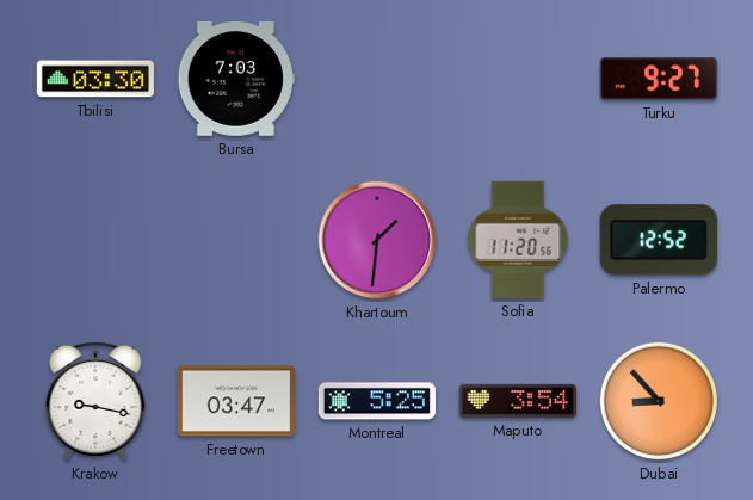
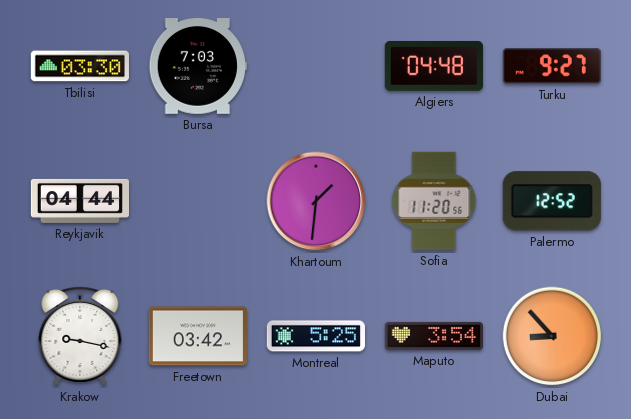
Algiers: none -> 04:48
Reykjavik: none -> 04:44
Freetown: 03:47 -> 03:42
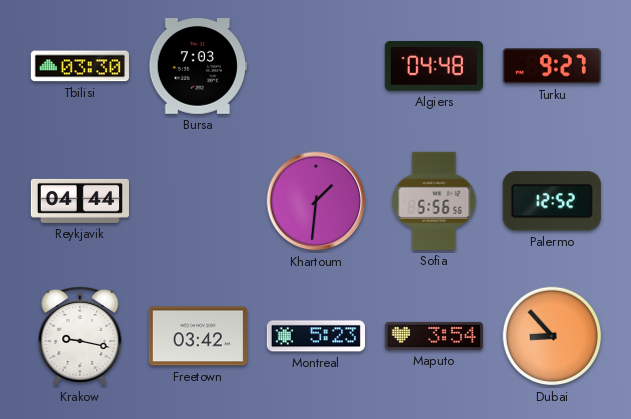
Sofia: 11:20 -> 5:56
Montreal: 5:25 -> 5:23
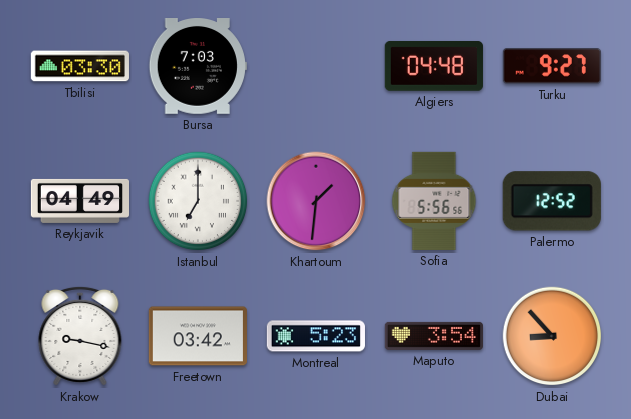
Reykjavik: 04:44 -> 04:49
Istanbul: none -> 7:00
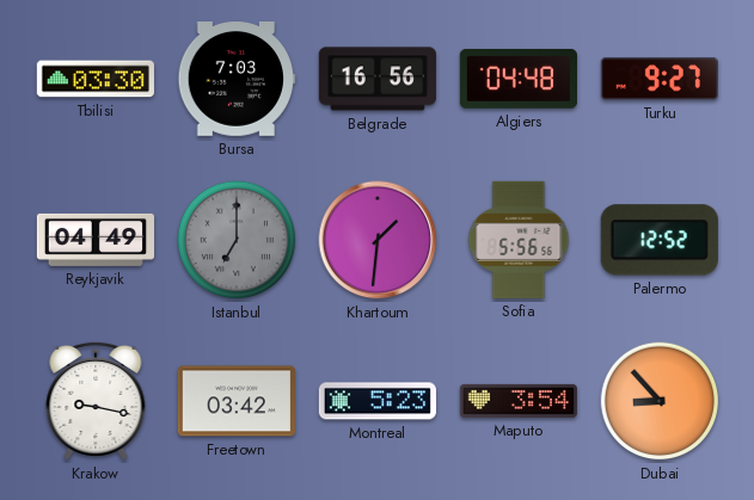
Belgrade: none -> 16:56
Istanbul dial: white -> grey
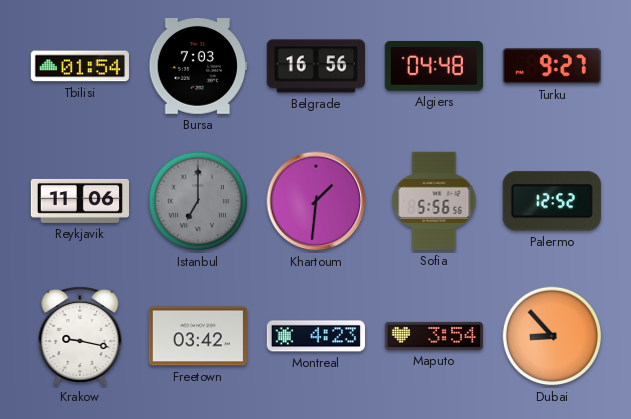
Tbilisi: 03:30 -> 01:54
Reykjavik: 04:49 -> 11:06
Montreal: 5:23 -> 4:23
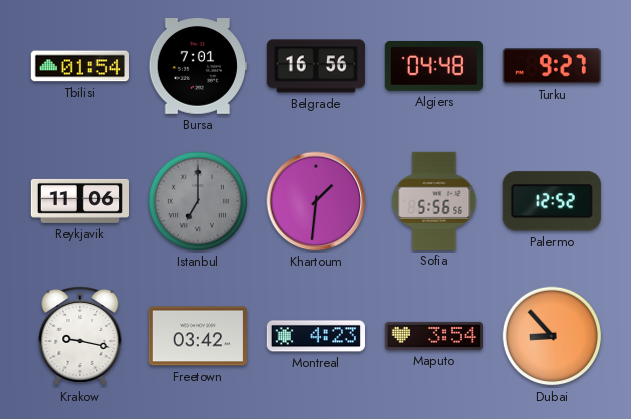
Bursa: 7:03 -> 7:01
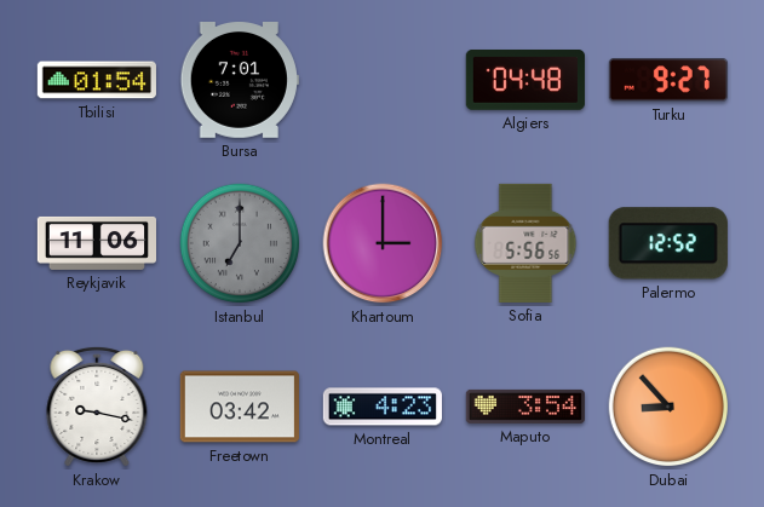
Belgrade: 16:56 -> none
Khartoum: 1:31 -> 3:00
